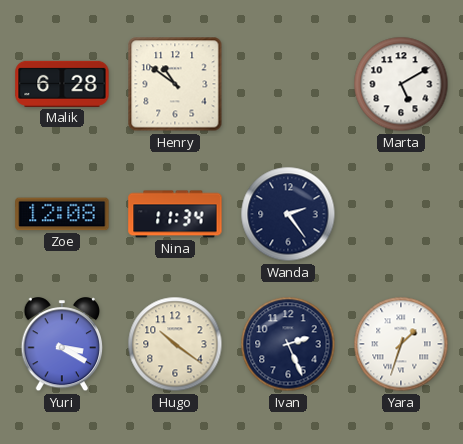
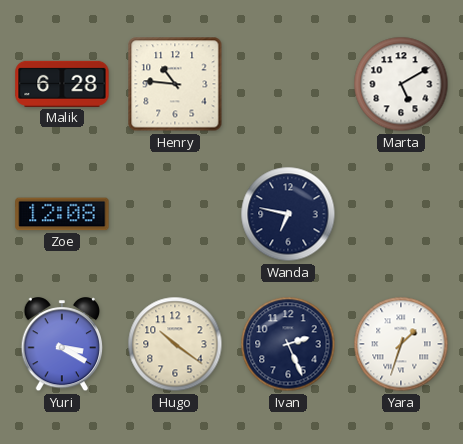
Henry: 10:51 -> 10:46
Nina: 11:34 -> none
Wanda: 2:24 -> 6:47
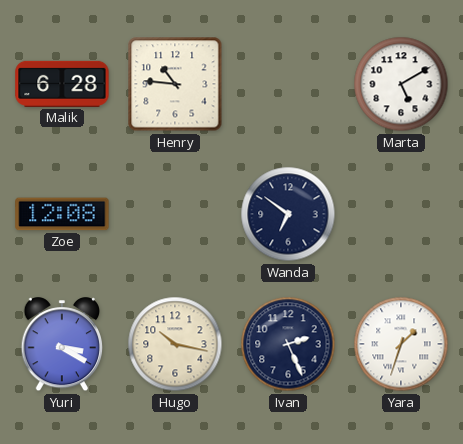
Wanda: 6:47 -> 6:51
Hugo: 10:21 -> 10:17
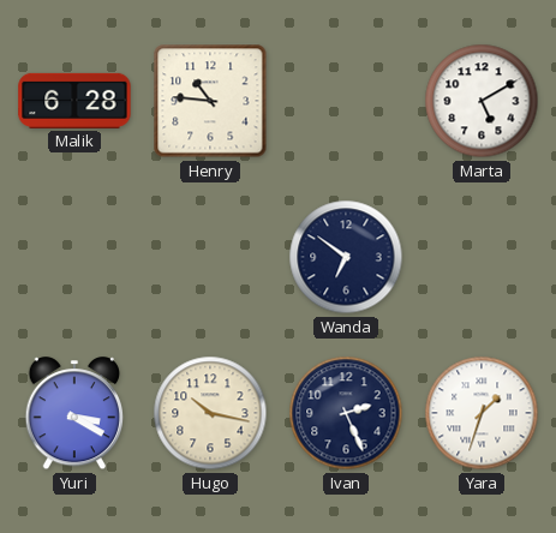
Zoe: 12:08 -> none
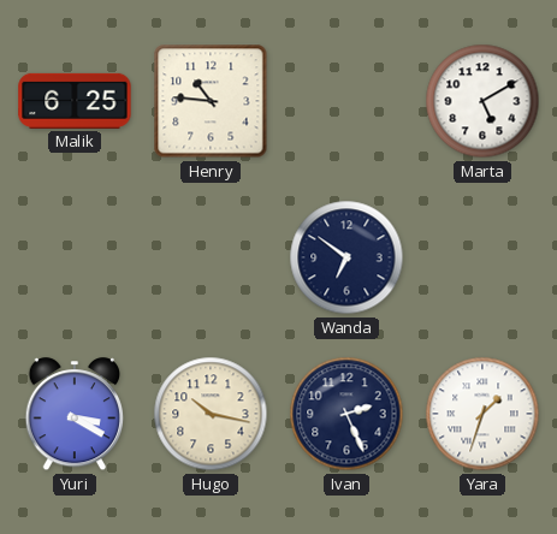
Malik: 6:28 -> 6:25
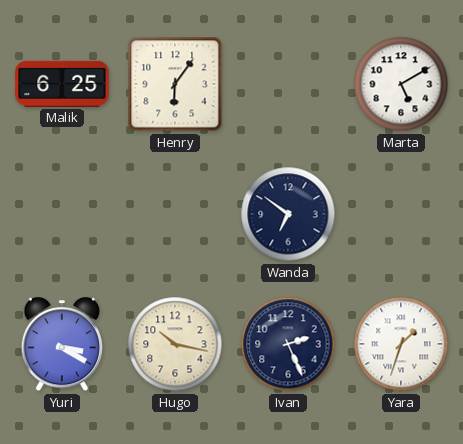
Henry: 10:46 -> 6:06
